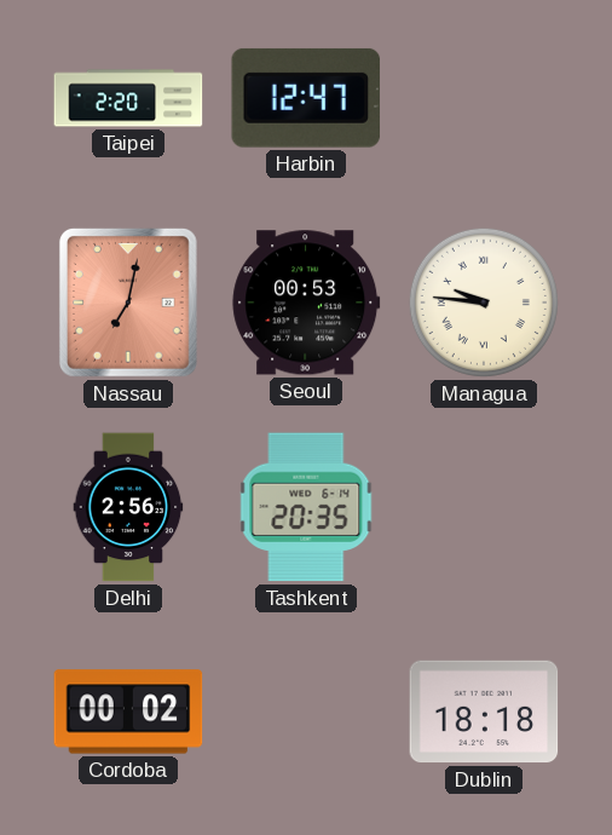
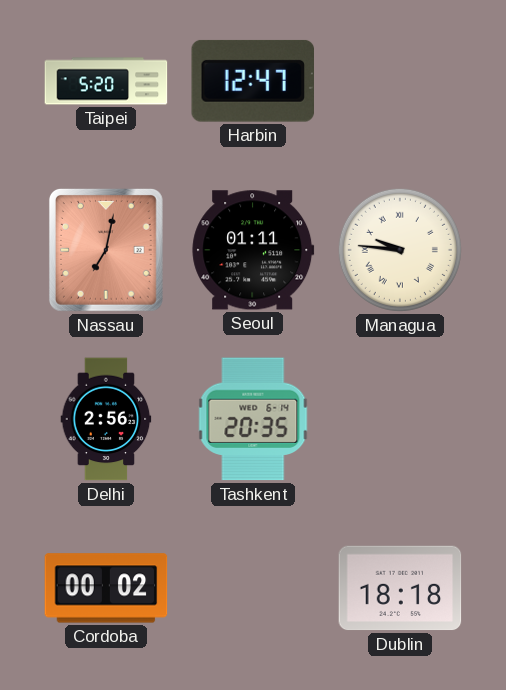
Taipei: 2:20 -> 5:20
Seoul: 00:53 -> 01:11
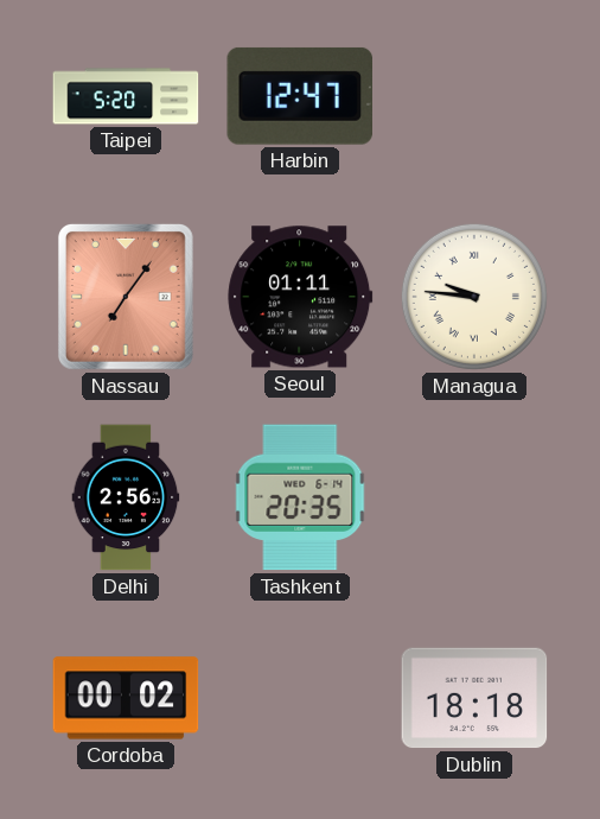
Nassau: 7:02 -> 7:06
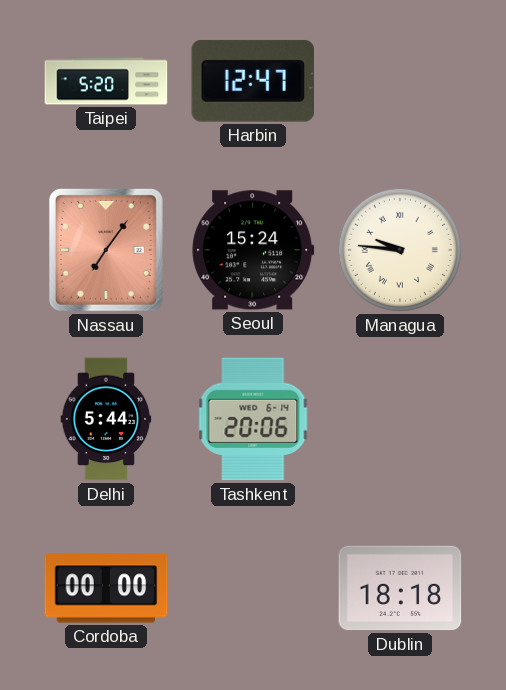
Seoul: 01:11 -> 15:24
Delhi: 2:56 -> 5:44
Tashkent: 20:35 -> 20:06
Cordoba: 00:02 -> 00:00
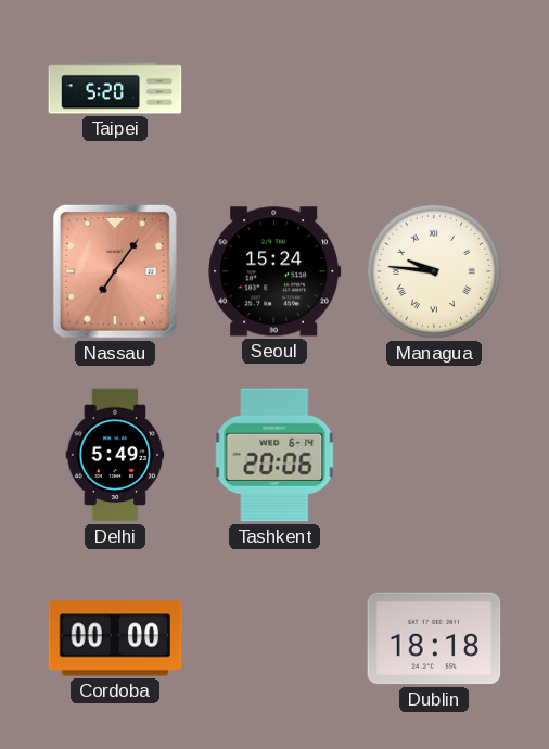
Harbin: 12:47 -> none
Delhi: 5:44 -> 5:49
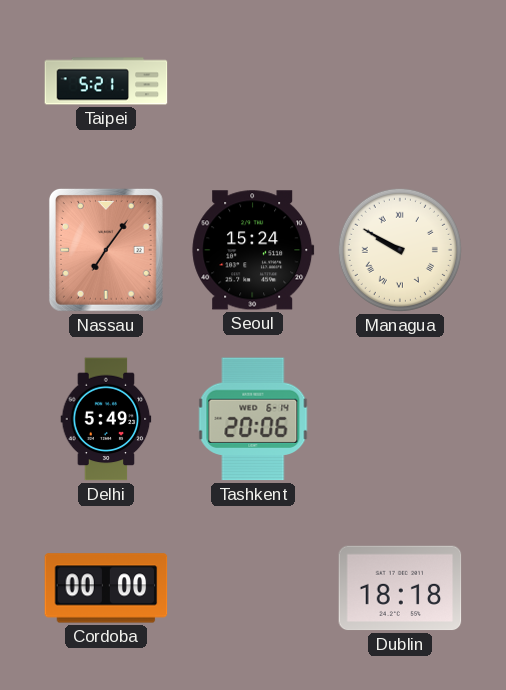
Taipei: 5:20 -> 5:21
Managua: 9:46 -> 9:50
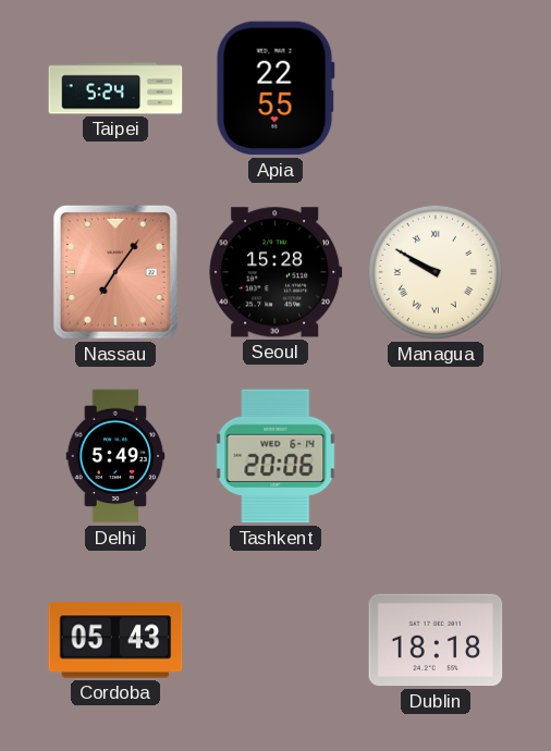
Taipei: 5:21 -> 5:24
Apia: none -> 22:55
Seoul: 15:24 -> 15:28
Cordoba: 00:00 -> 05:43
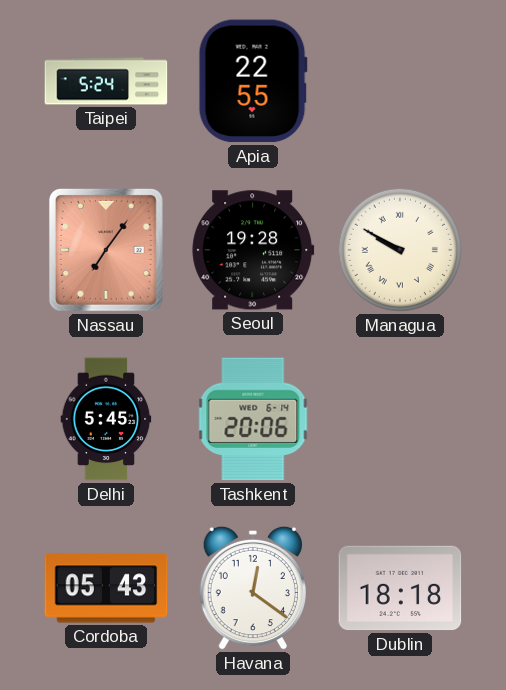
Seoul: 15:28 -> 19:28
Delhi: 5:49 -> 5:45
Havana: none -> 12:21
